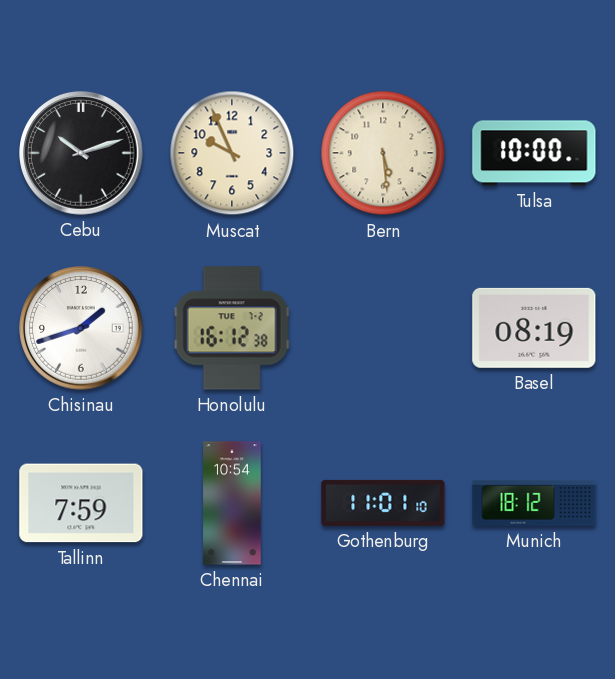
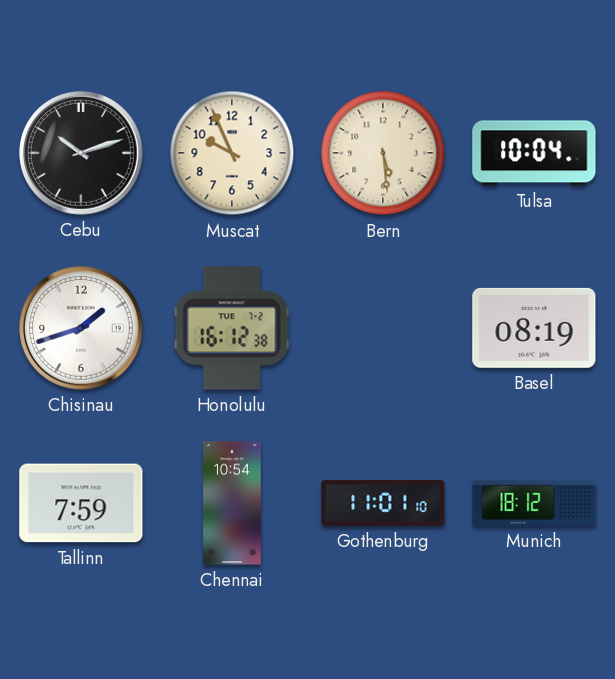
Tulsa: 10:00 -> 10:04
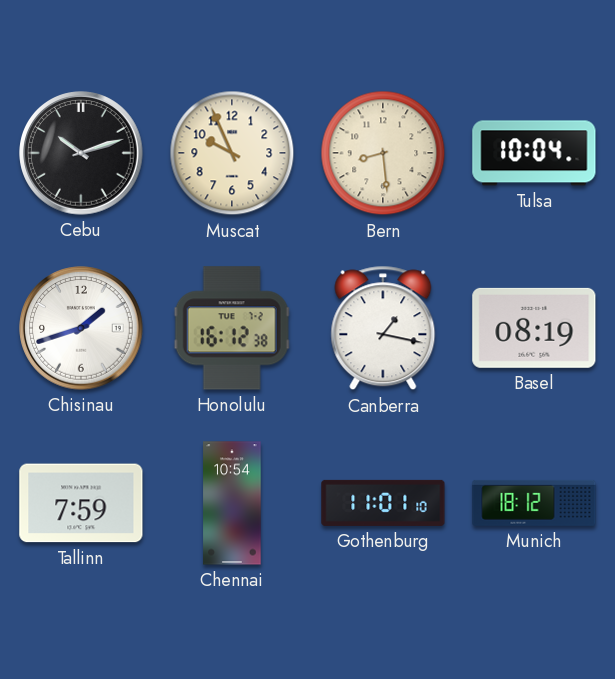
Bern: 5:29 -> 8:29
Canberra: none -> 1:17
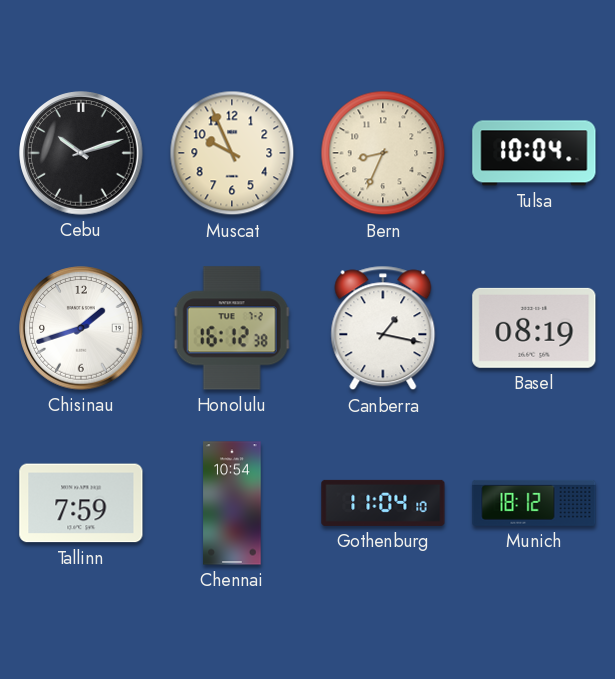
Bern: 8:29 -> 8:34
Gothenburg: 11:01 -> 11:04
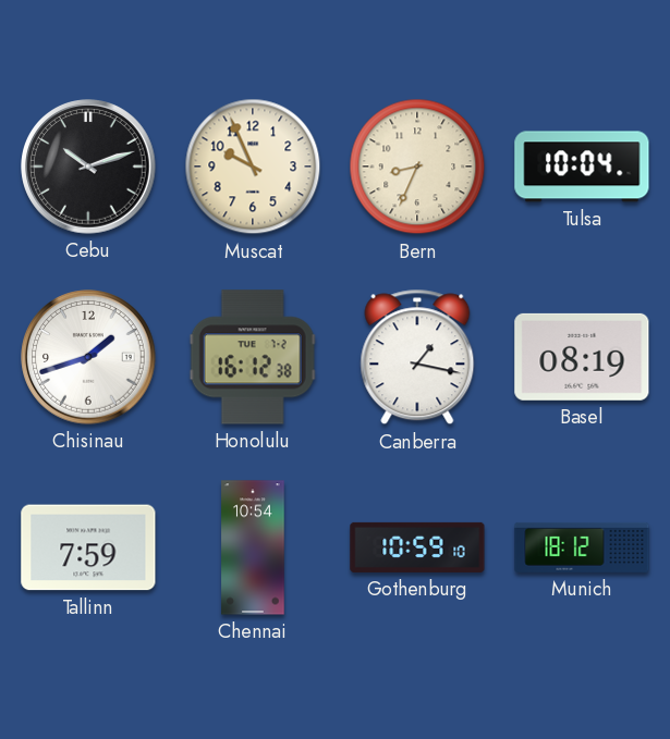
Gothenburg: 11:04 -> 10:59
